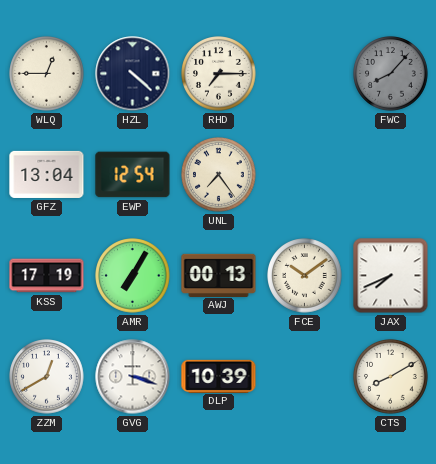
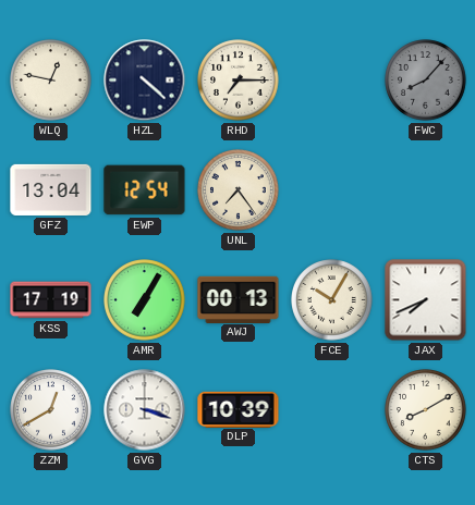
WLQ: 12:45 -> 12:47
FCE: 10:09 -> 10:05
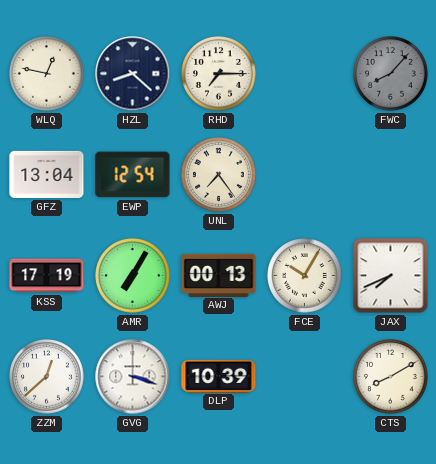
HZL: 4:22 -> 8:22
ZZM: 12:40 -> 12:38
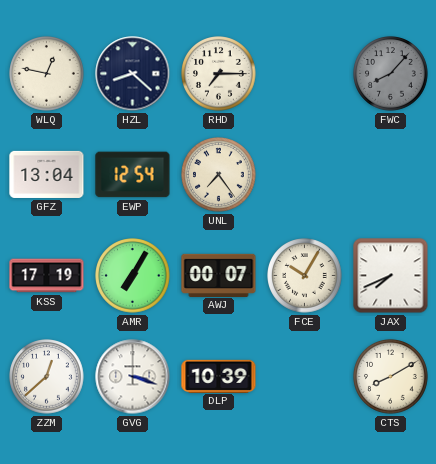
AWJ: 00:13 -> 00:07
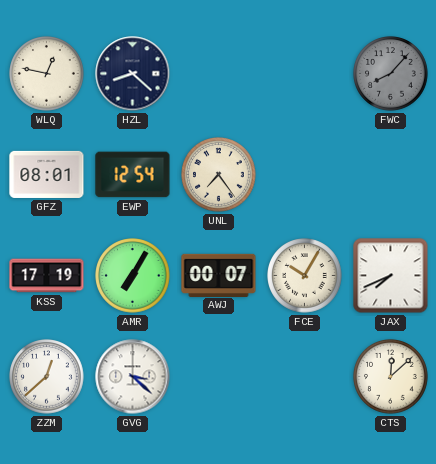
RHD: 7:15 -> none
GFZ: 13:04 -> 08:01
GVG: 3:18 -> 3:22
DLP: 10:39 -> none
CTS: 8:10 -> 12:08
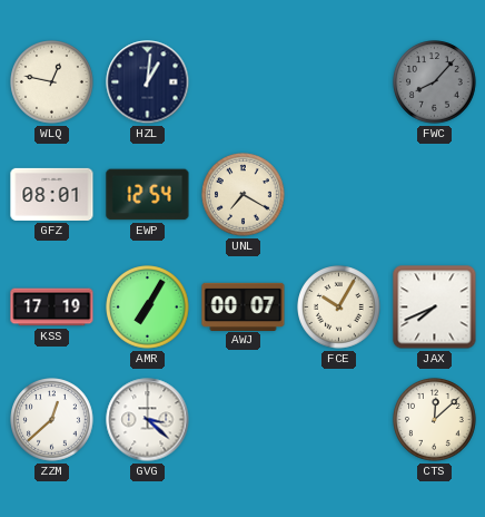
HZL: 8:22 -> 1:01
UNL: 7:24 -> 7:20
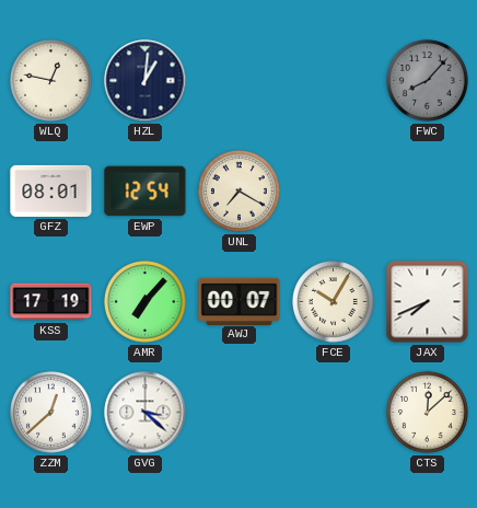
AMR: 7:05 -> 7:07
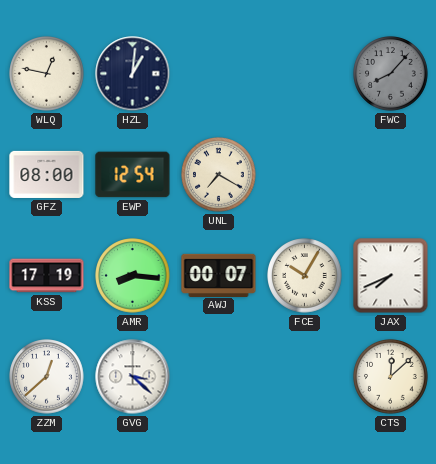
GFZ: 08:01 -> 08:00
AMR: 7:07 -> 8:16
